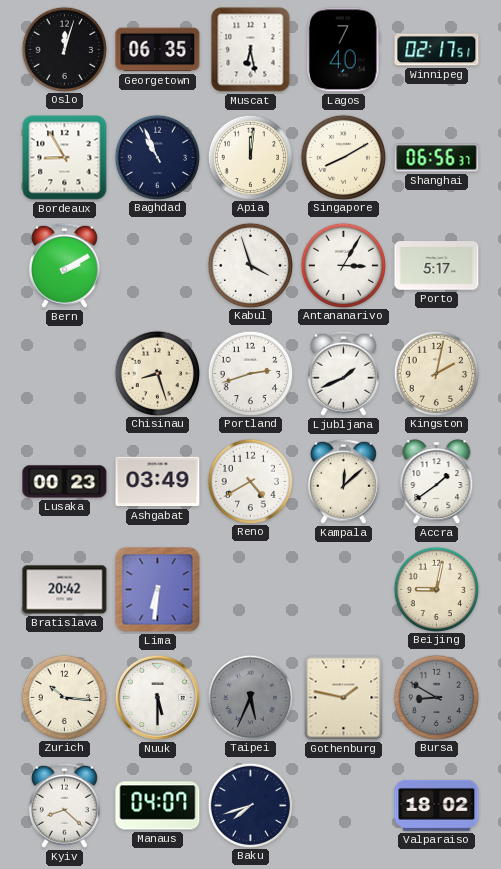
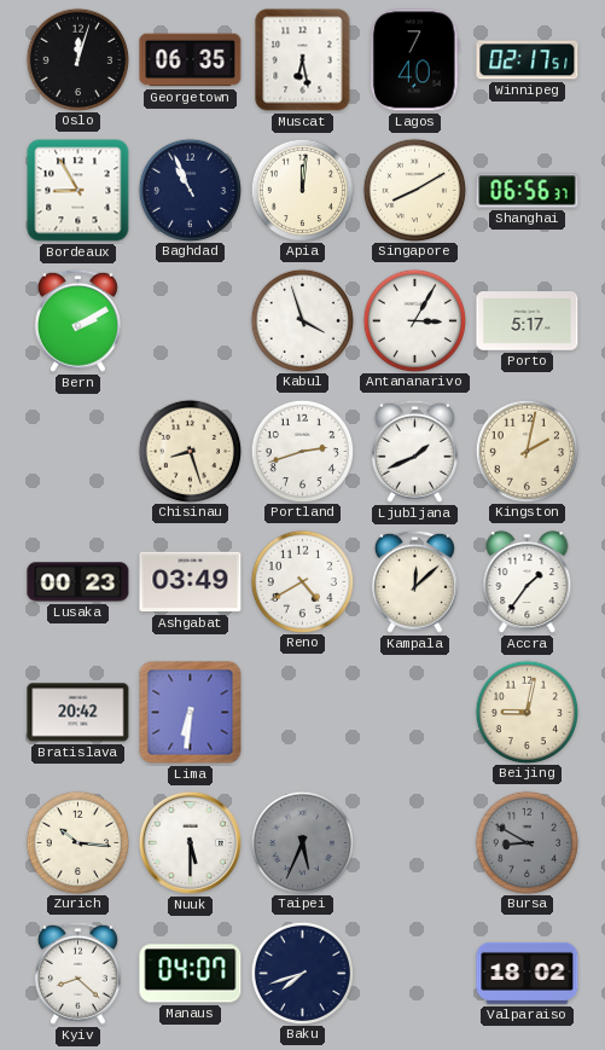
Accra: 1:39 -> 1:36
Gothenburg: 1:47 -> none
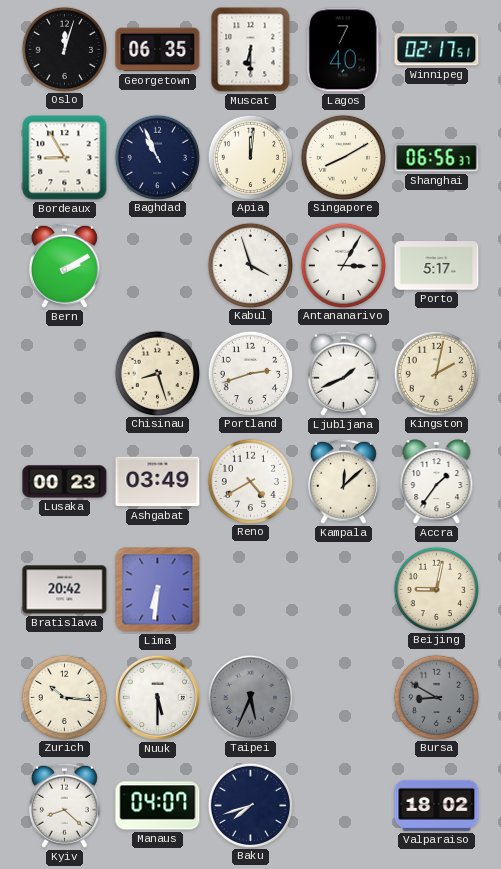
Muscat: 6:28 -> 6:30
